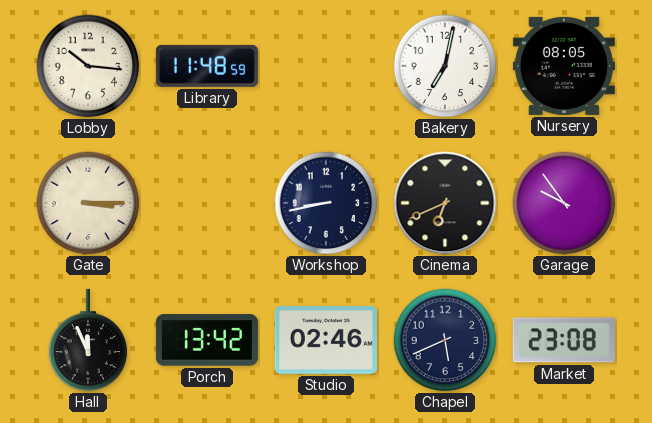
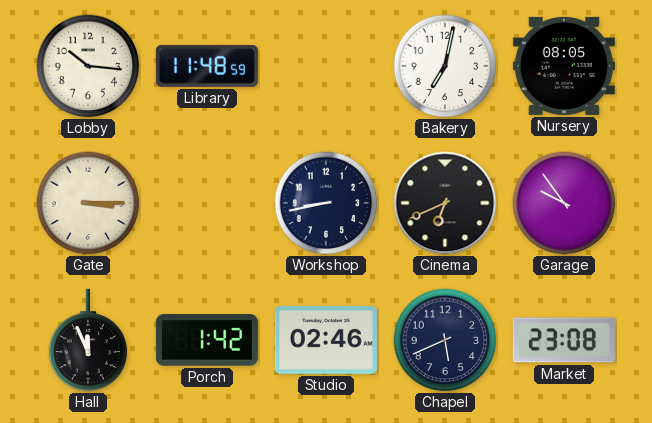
Porch: 13:42 -> 1:42
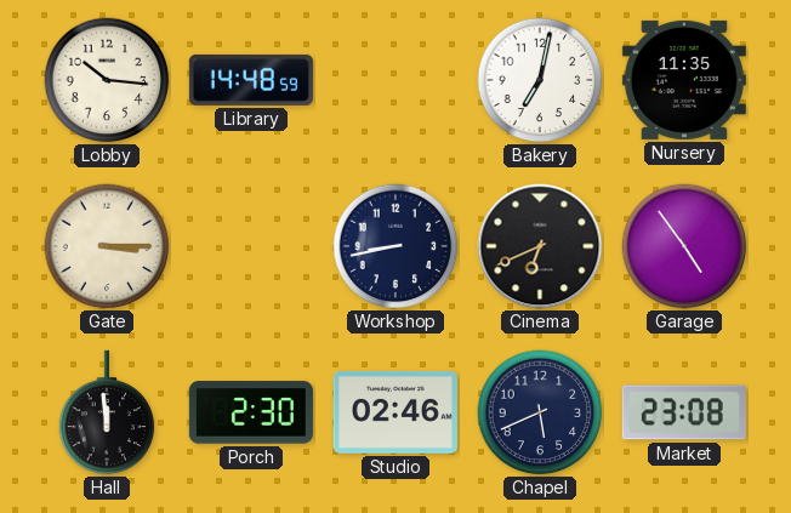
Library: 11:48 -> 14:48
Nursery: 08:05 -> 11:35
Garage: 9:54 -> 4:54
Hall: 11:56 -> 11:59
Porch: 1:42 -> 2:30
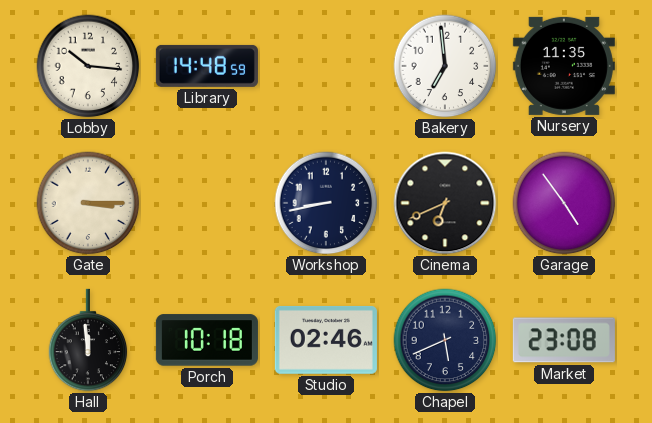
Bakery: 7:02 -> 6:59
Porch: 2:30 -> 10:18
